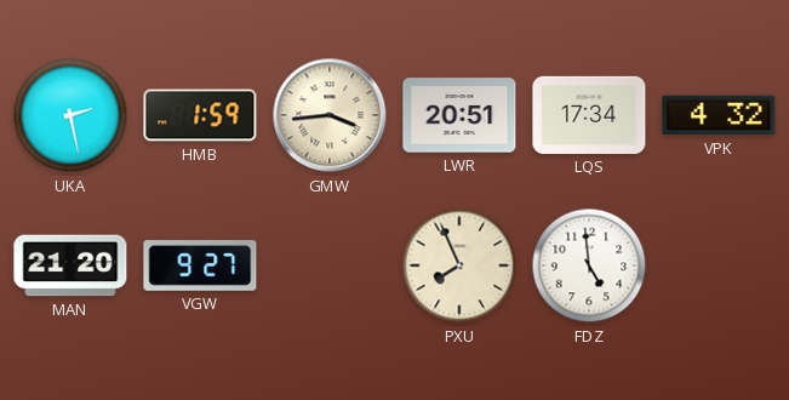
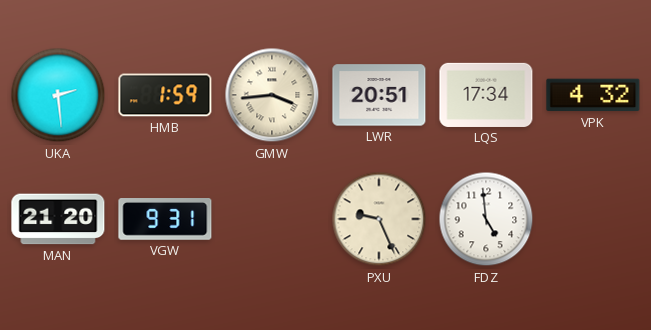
UKA: 2:28 -> 2:29
VGW: 9:27 -> 9:31
PXU: 7:56 -> 9:26
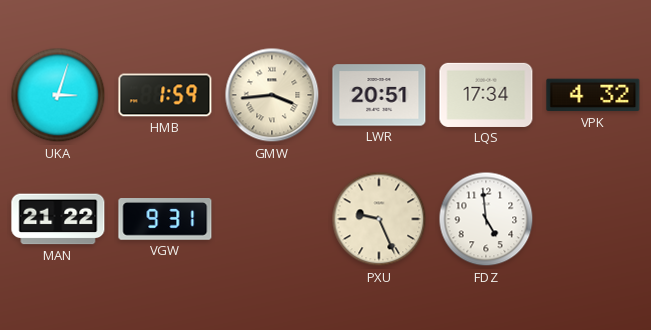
UKA: 2:29 -> 3:03
MAN: 21:20 -> 21:22
